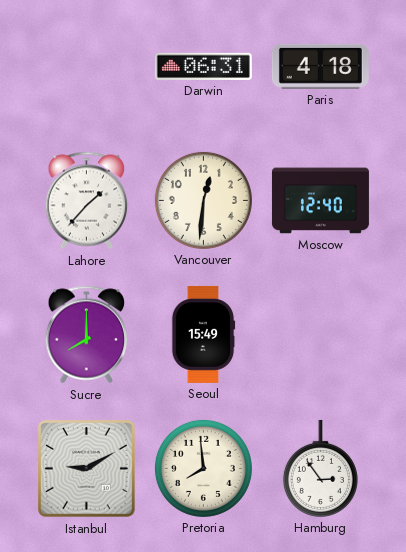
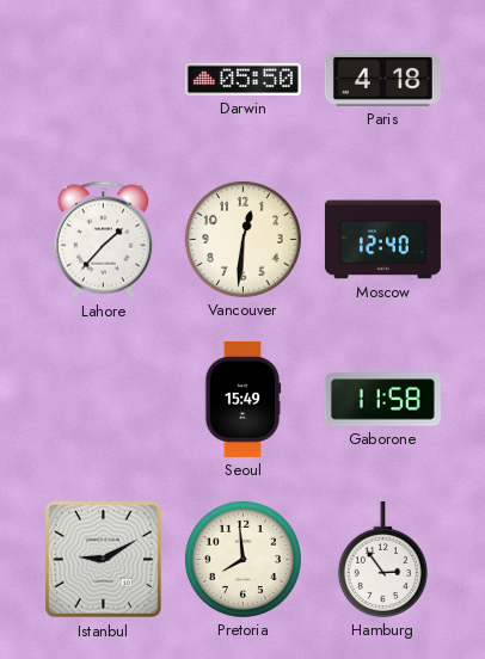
Darwin: 06:31 -> 05:50
Sucre: 8:00 -> none
Gaborone: none -> 11:58
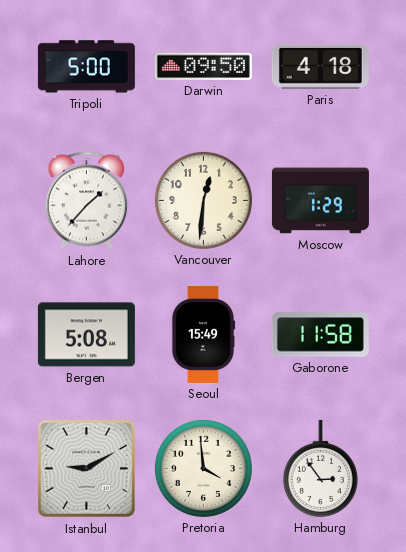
Tripoli: none -> 5:00
Darwin: 05:50 -> 09:50
Moscow: 12:40 -> 1:29
Bergen: none -> 5:08
Pretoria: 7:59 -> 3:59
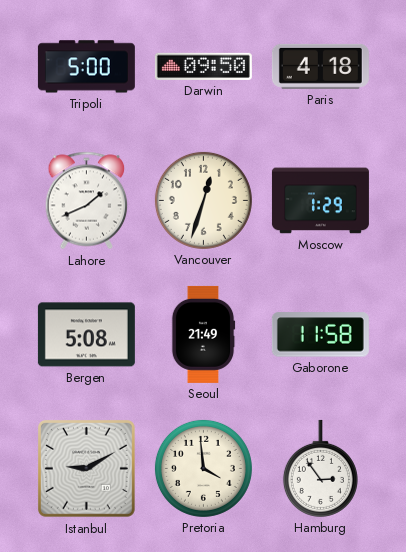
Lahore: 1:37 -> 1:41
Vancouver: 12:31 -> 12:33
Seoul: 15:49 -> 21:49
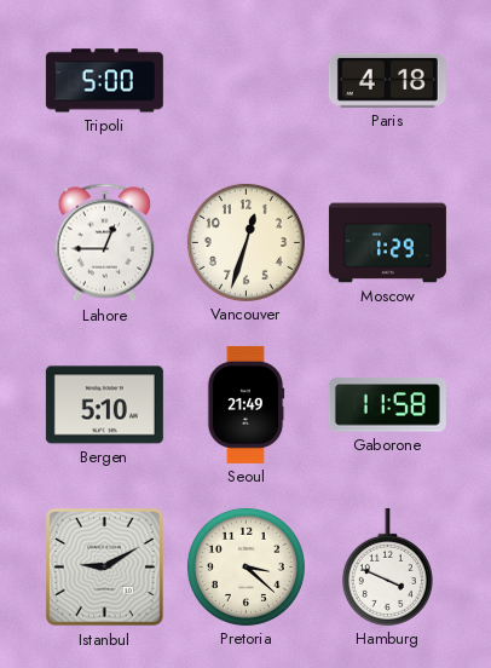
Darwin: 09:50 -> none
Lahore: 1:41 -> 12:45
Bergen: 5:08 -> 5:10
Pretoria: 3:59 -> 3:22
Hamburg: 2:54 -> 3:49
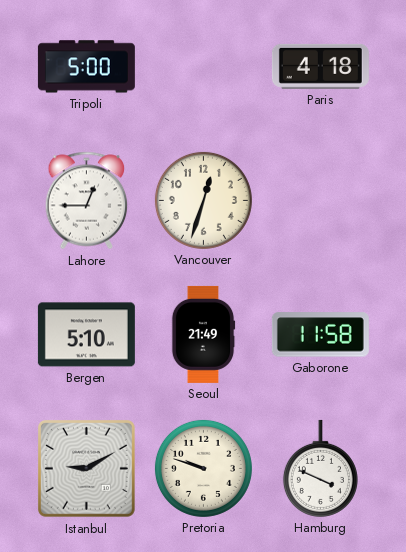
Moscow: 1:29 -> none
Pretoria: 3:22 -> 9:48
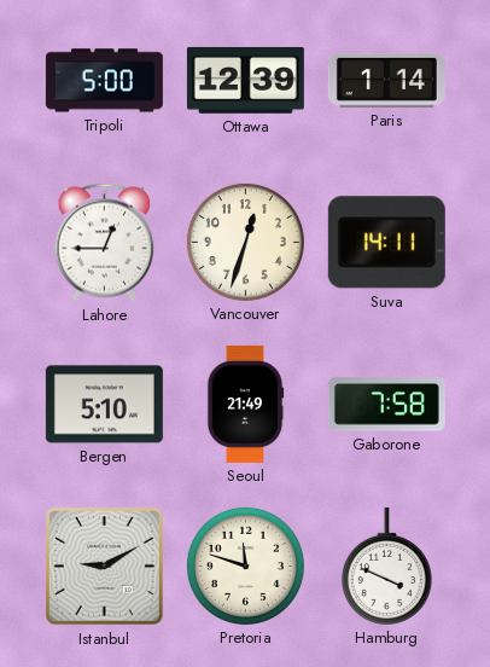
Ottawa: none -> 12:39
Paris: 4:18 -> 1:14
Suva: none -> 14:11
Gaborone: 11:58 -> 7:58
Pretoria: 9:48 -> 11:48
